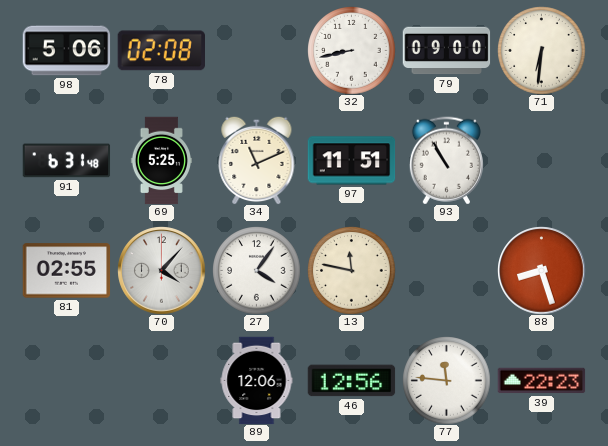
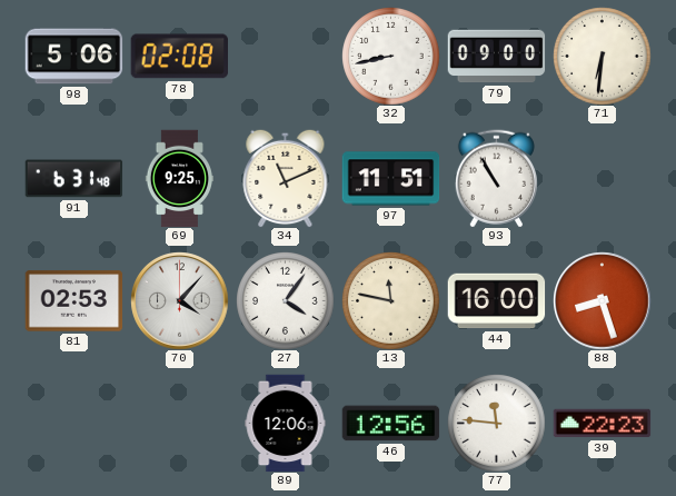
69: 5:25 -> 9:25
81: 02:55 -> 02:53
44: none -> 16:00
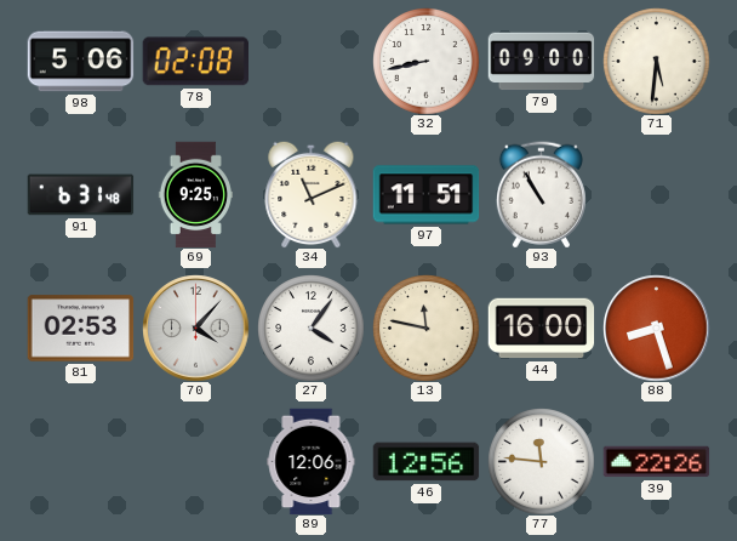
71: 6:31 -> 5:31
39: 22:23 -> 22:26
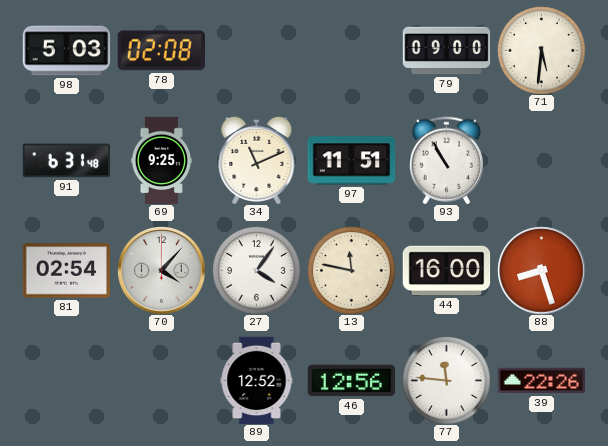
98: 5:06 -> 5:03
32: 8:43 -> none
81: 02:53 -> 02:54
89: 12:06 -> 12:52
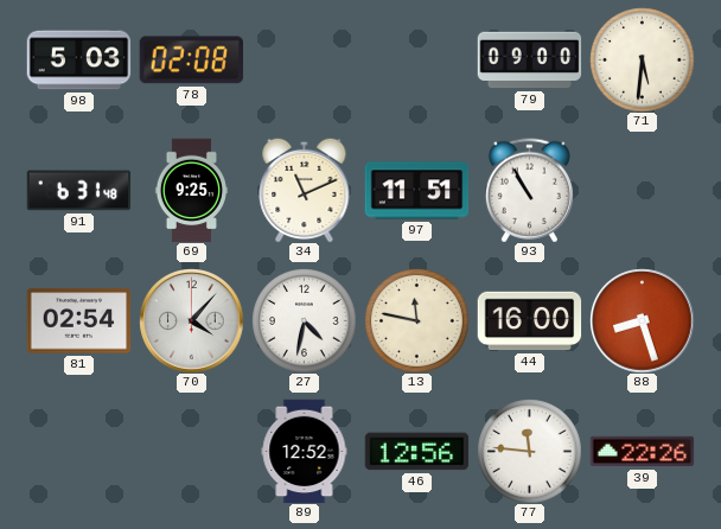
27: 4:06 -> 4:32
